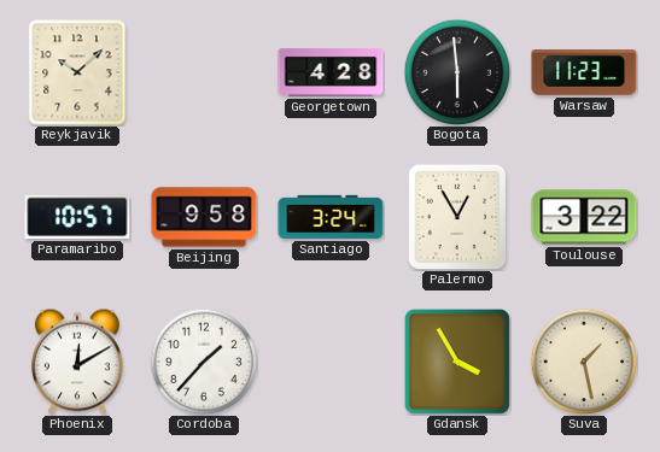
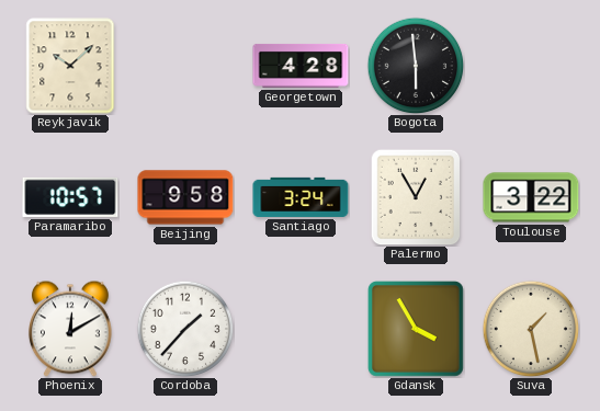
Warsaw: 11:23 -> none
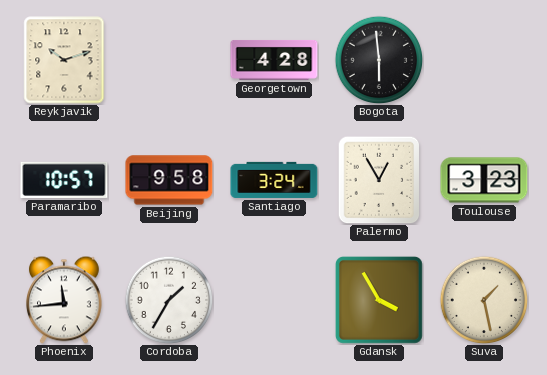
Reykjavik: 10:08 -> 10:12
Toulouse: 3:22 -> 3:23
Phoenix: 12:10 -> 11:44
Cordoba: 1:37 -> 1:35
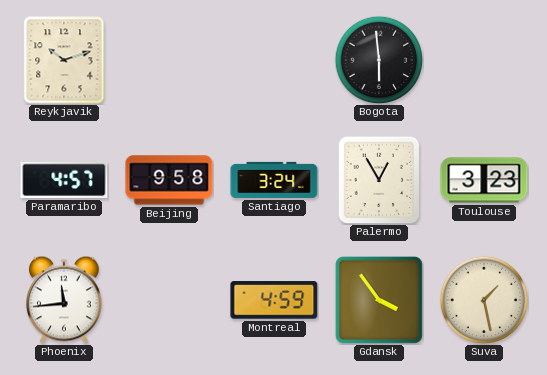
Georgetown: 4:28 -> none
Paramaribo: 10:57 -> 4:57
Cordoba: 1:35 -> none
Montreal: none -> 4:59
Gdansk: 3:55 -> 3:54
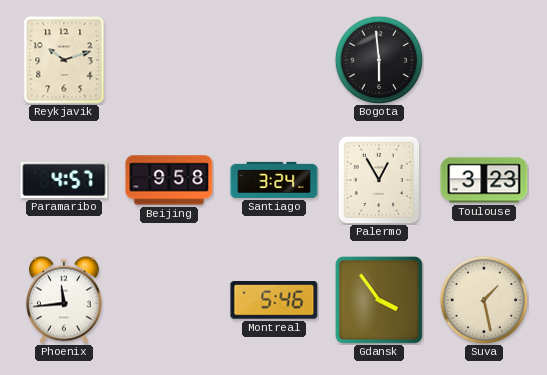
Montreal: 4:59 -> 5:46
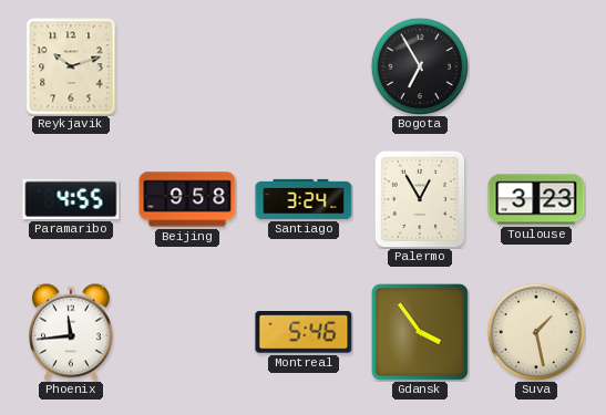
Bogota: 5:59 -> 6:55
Paramaribo: 4:57 -> 4:55
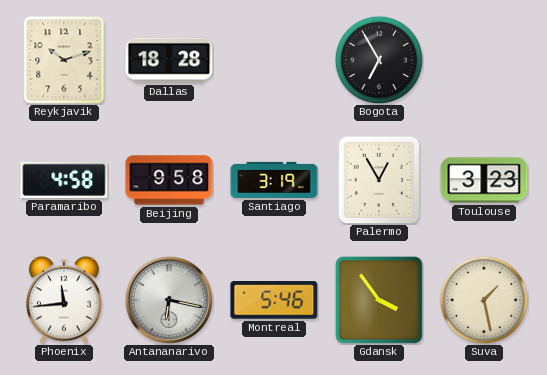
Dallas: none -> 18:28
Paramaribo: 4:55 -> 4:58
Santiago: 3:24 -> 3:19
Antananarivo: none -> 6:17
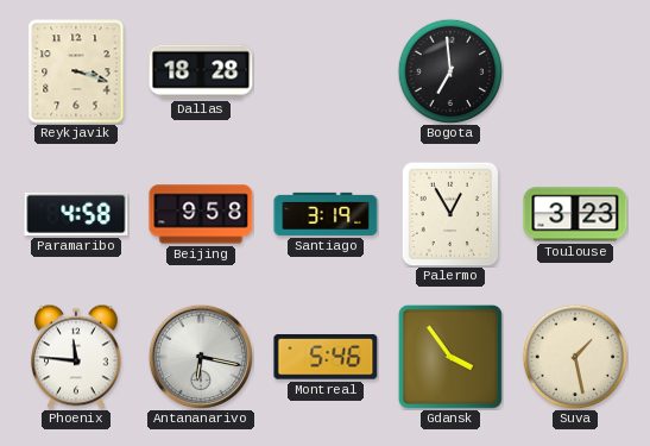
Reykjavik: 10:12 -> 3:18
Bogota: 6:55 -> 6:59
Phoenix: 11:44 -> 11:46
